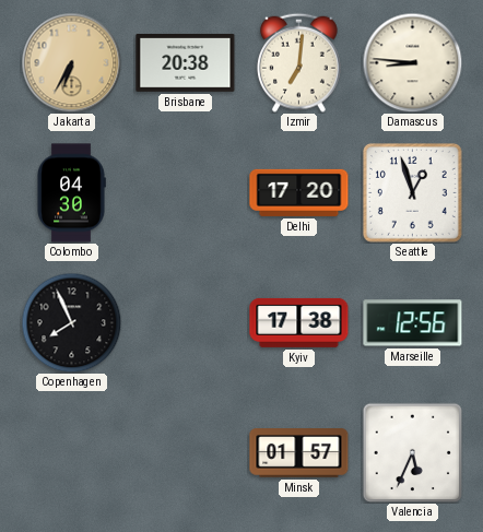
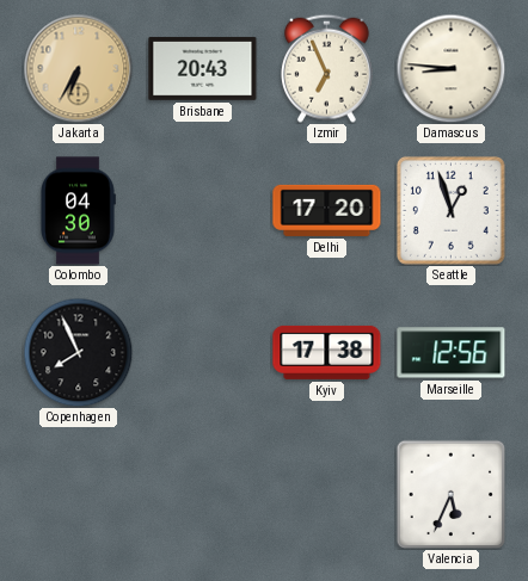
Brisbane: 20:38 -> 20:43
Izmir: 7:01 -> 6:56
Minsk: 01:57 -> none
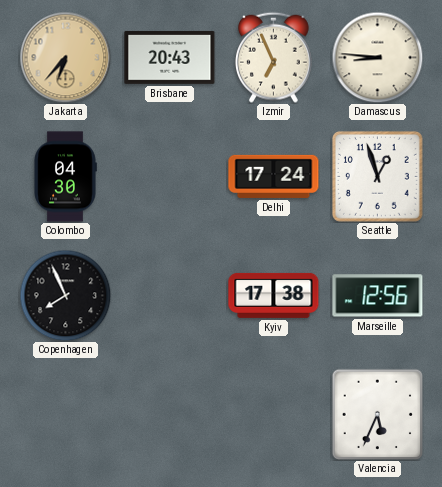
Jakarta: 6:35 -> 6:37
Delhi: 17:20 -> 17:24
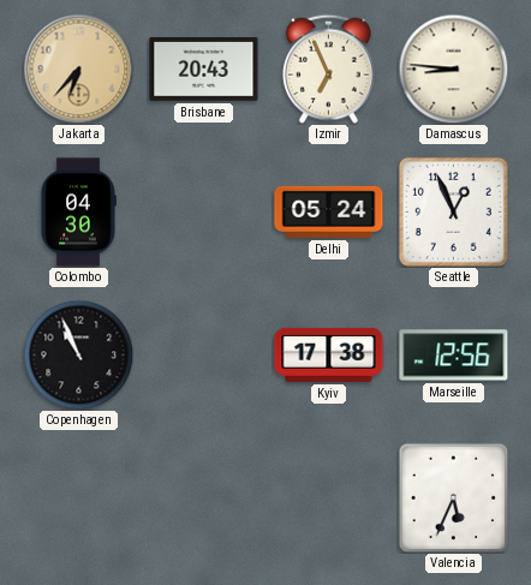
Delhi: 17:24 -> 05:24
Seattle: 12:57 -> 12:56
Copenhagen: 7:56 -> 10:56
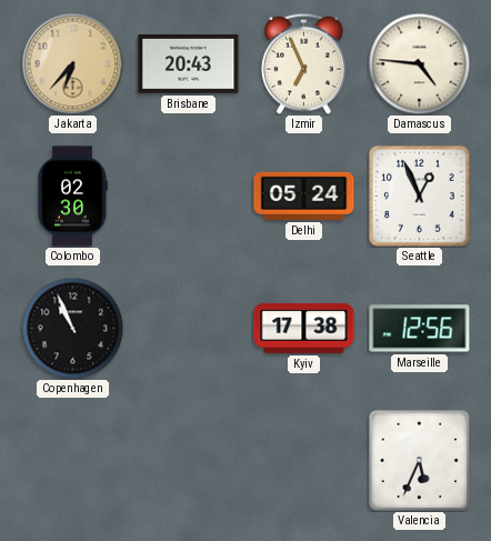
Damascus: 8:46 -> 4:46
Colombo: 04:30 -> 02:30
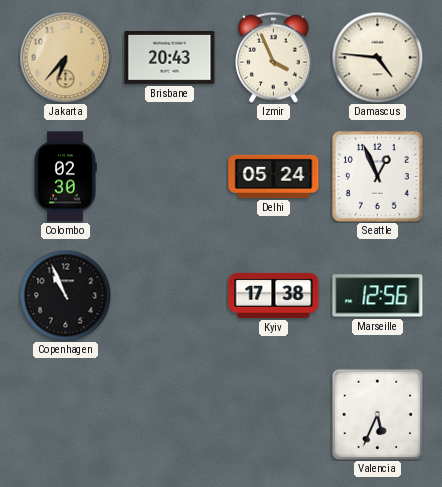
Izmir: 6:56 -> 3:56
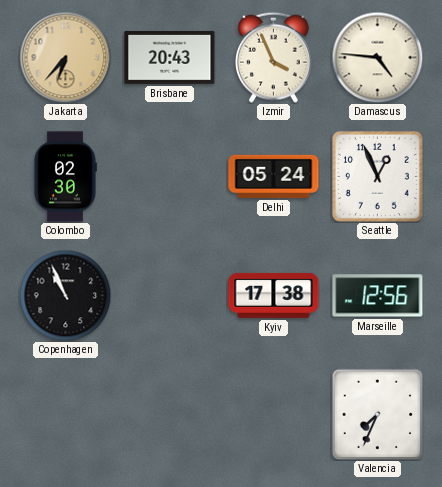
Valencia: 5:34 -> 7:34
